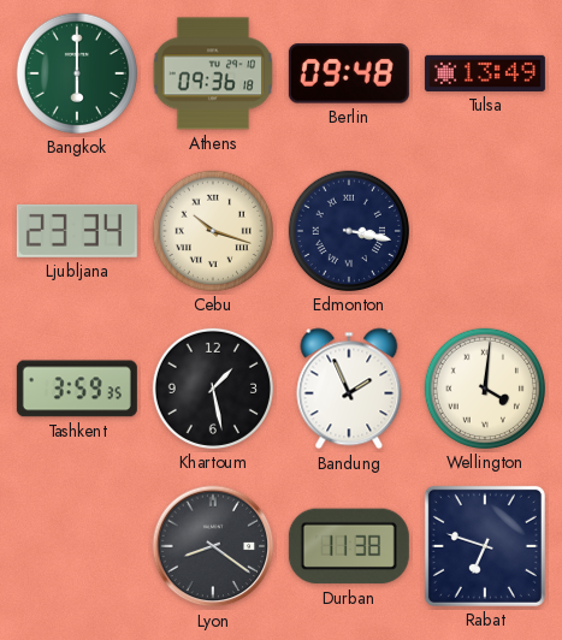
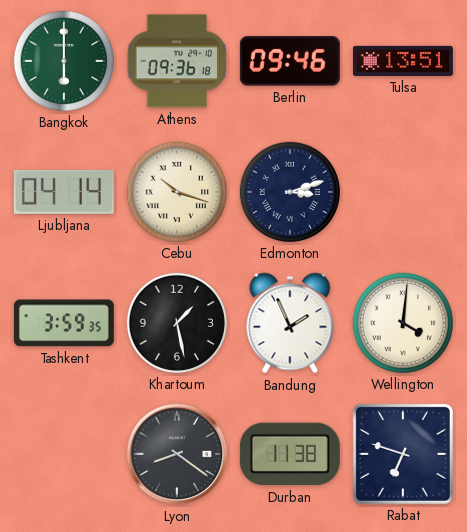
Berlin: 09:48 -> 09:46
Tulsa: 13:49 -> 13:51
Ljubljana: 23:34 -> 04:14
Edmonton: 3:17 -> 3:12
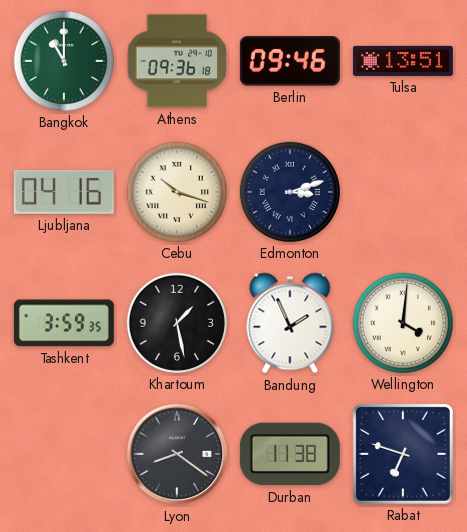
Bangkok: 6:00 -> 11:00
Ljubljana: 04:14 -> 04:16
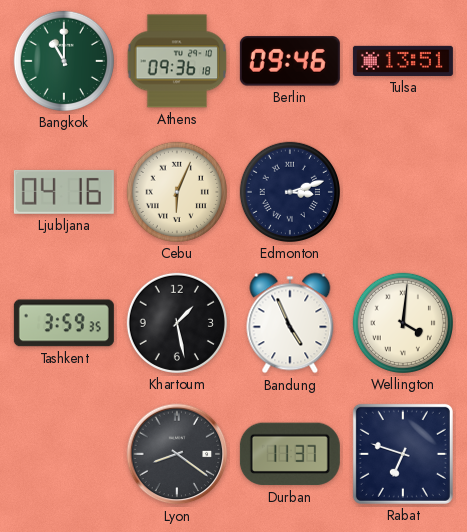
Cebu: 10:18 -> 6:04
Bandung: 1:56 -> 4:56
Durban: 11:38 -> 11:37
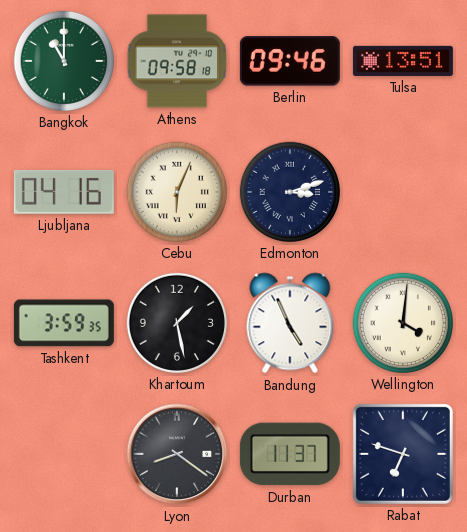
Athens: 09:36 -> 09:58
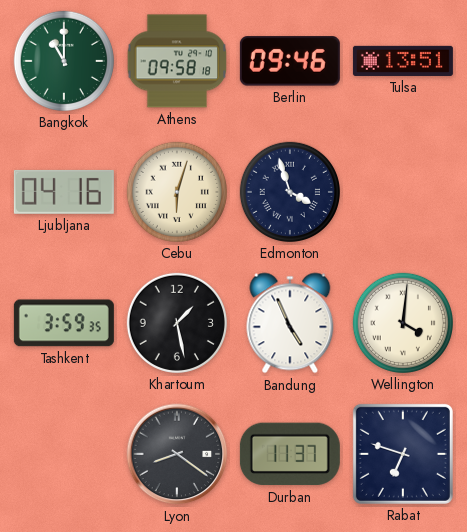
Cebu: 6:04 -> 6:03
Edmonton: 3:12 -> 3:57
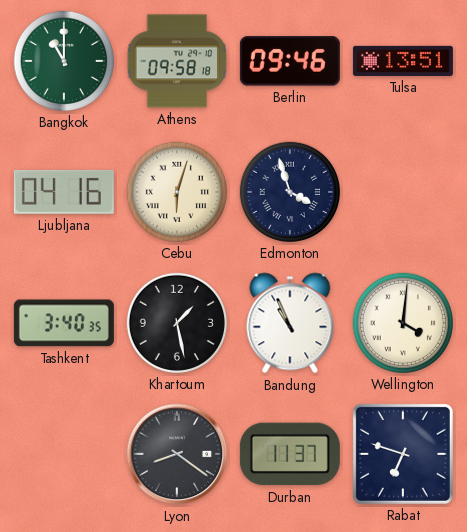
Tashkent: 3:59 -> 3:40
Bandung: 4:56 -> 10:56
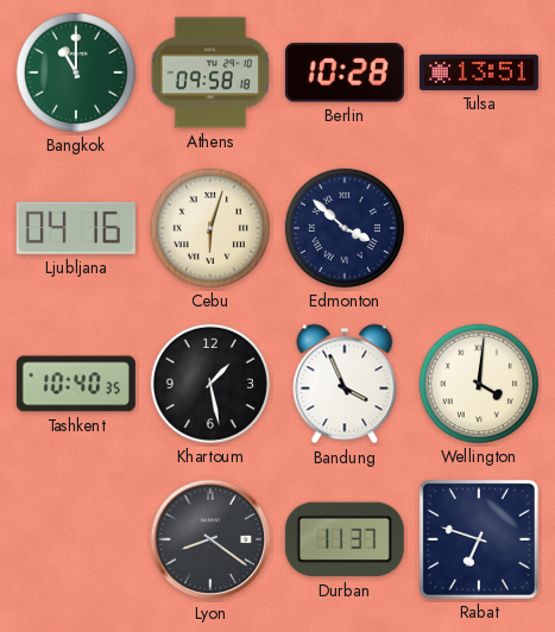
Berlin: 09:46 -> 10:28
Edmonton: 3:57 -> 3:52
Tashkent: 3:40 -> 10:40
Bandung: 10:56 -> 3:56
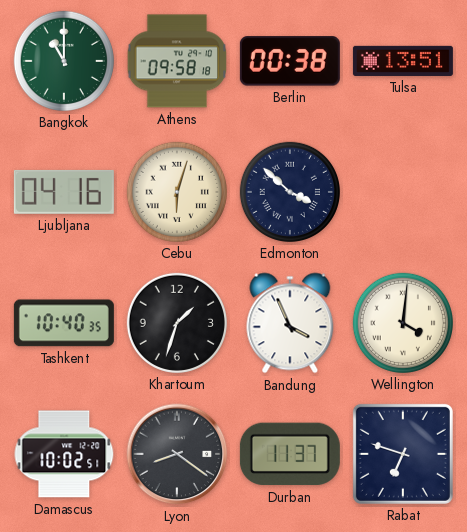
Berlin: 10:28 -> 00:38
Khartoum: 1:28 -> 1:33
Damascus: none -> 10:02
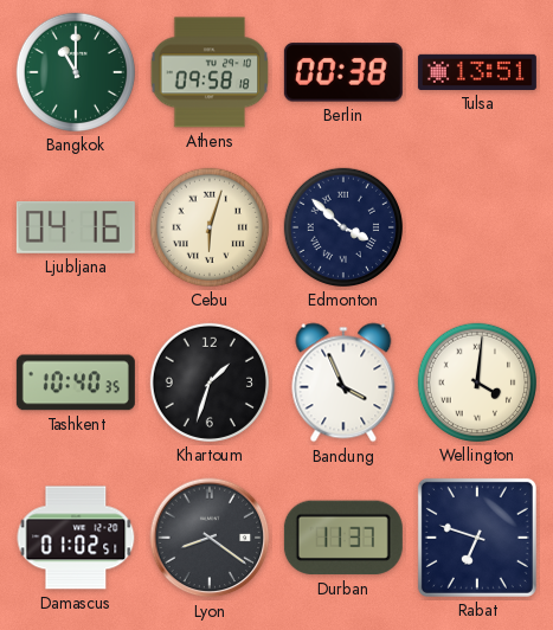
Damascus: 10:02 -> 01:02
